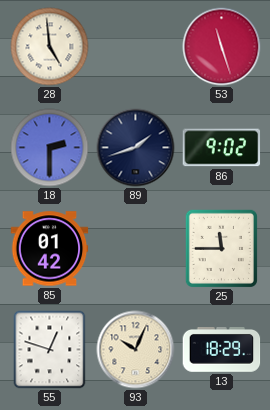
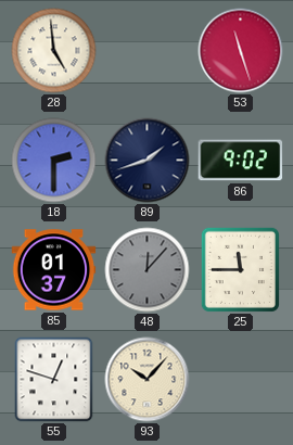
85: 01:42 -> 01:37
48: none -> 12:07
93: 10:04 -> 10:07
13: 18:29 -> none
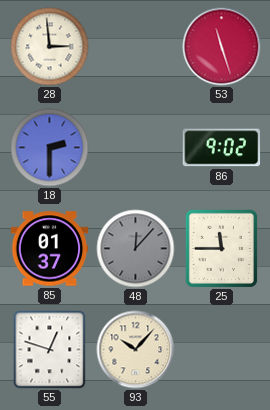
28: 4:59 -> 2:59
89: 1:42 -> none
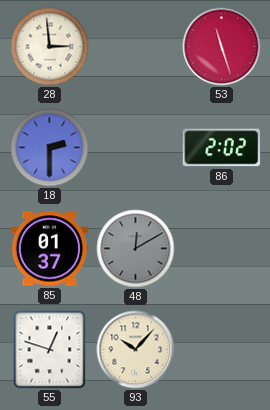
86: 9:02 -> 2:02
48: 12:07 -> 12:10
25: 11:45 -> none
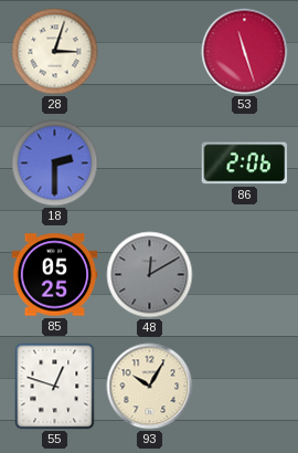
28: 2:59 -> 3:03
86: 2:02 -> 2:06
85: 01:37 -> 05:25
93: 10:07 -> 10:05
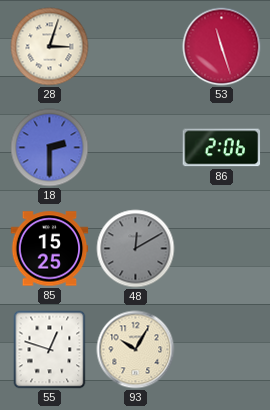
85: 05:25 -> 15:25
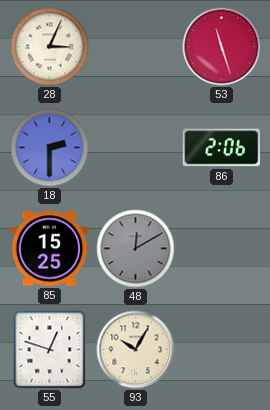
28: 3:03 -> 3:04
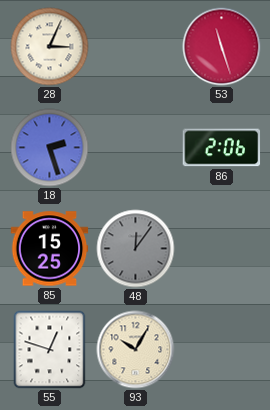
18: 2:30 -> 2:27
48: 12:10 -> 12:06
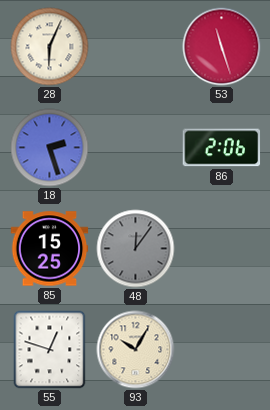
28: 3:04 -> 6:04
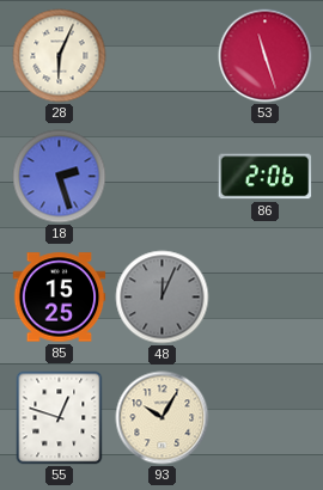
48: 12:06 -> 12:04
